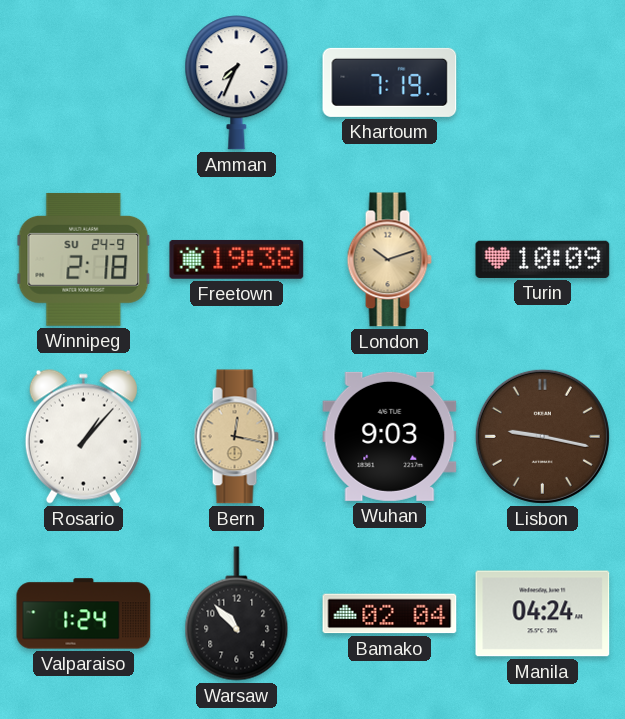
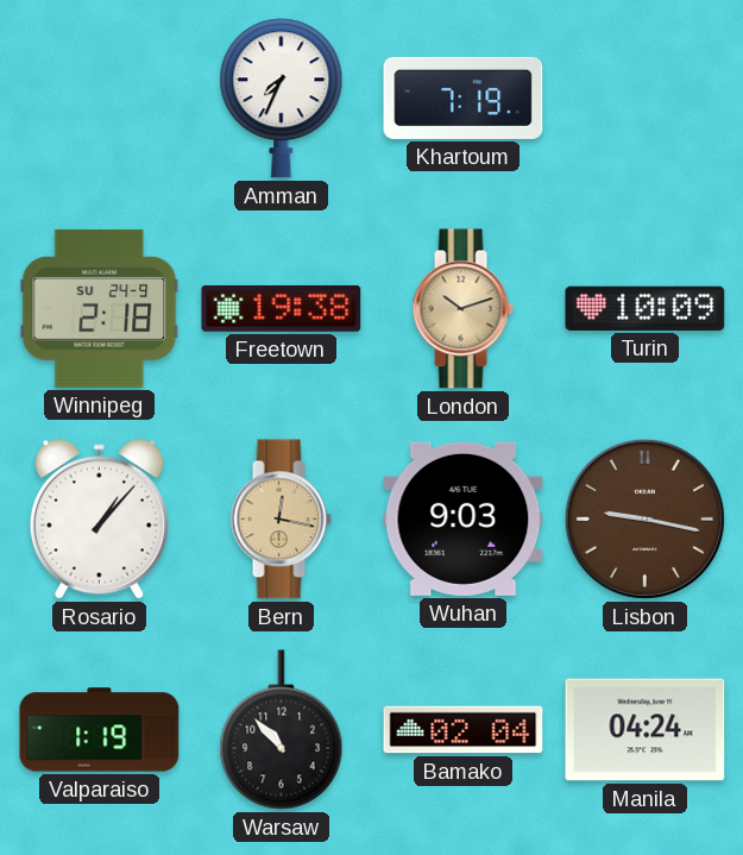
Valparaiso: 1:24 -> 1:19
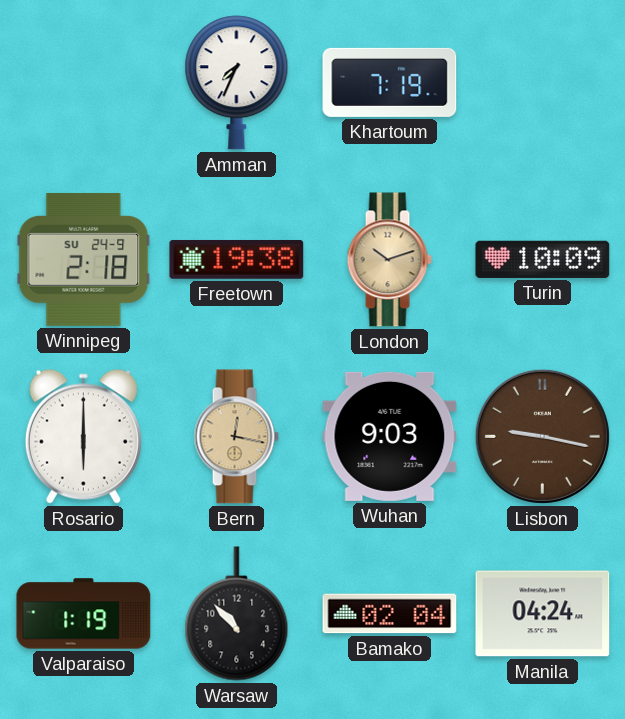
Rosario: 1:07 -> 6:00
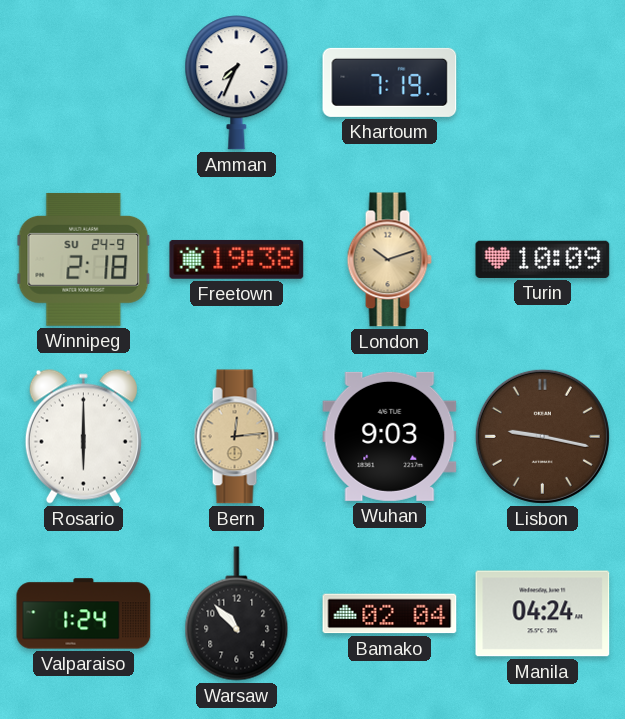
Bern: 12:17 -> 12:14
Valparaiso: 1:19 -> 1:24
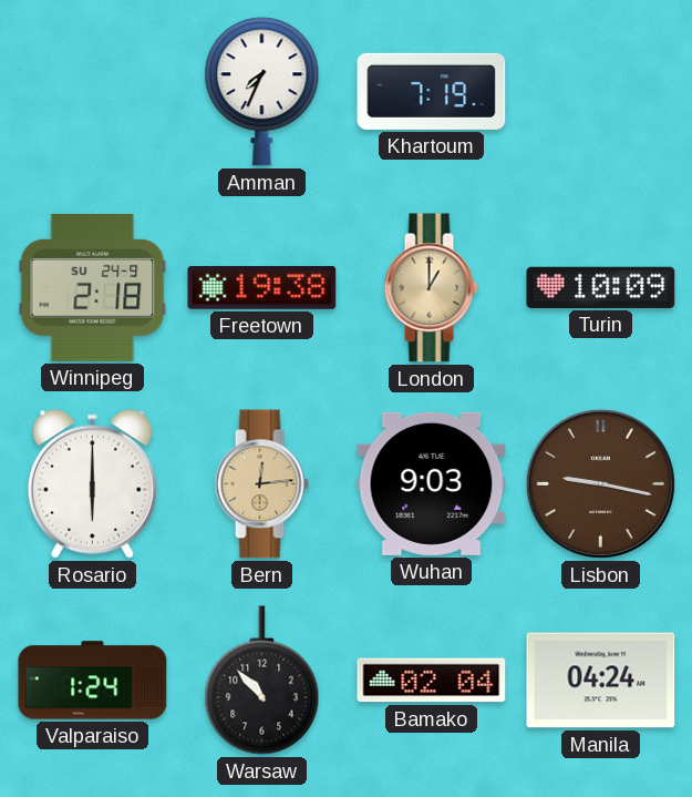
London: 10:12 -> 1:00
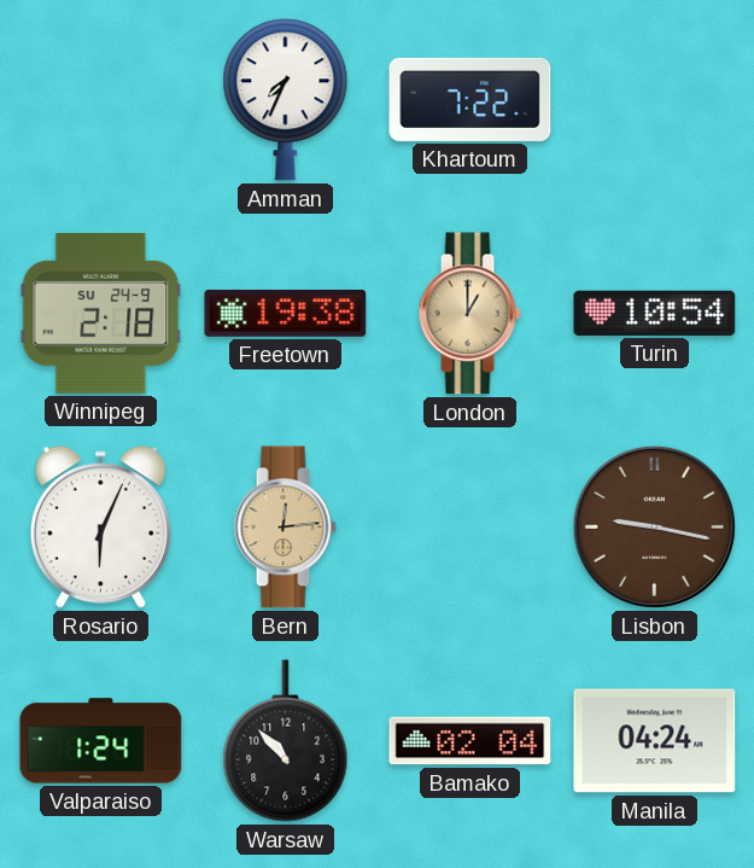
Khartoum: 7:19 -> 7:22
Turin: 10:09 -> 10:54
Rosario: 6:00 -> 6:04
Wuhan: 9:03 -> none
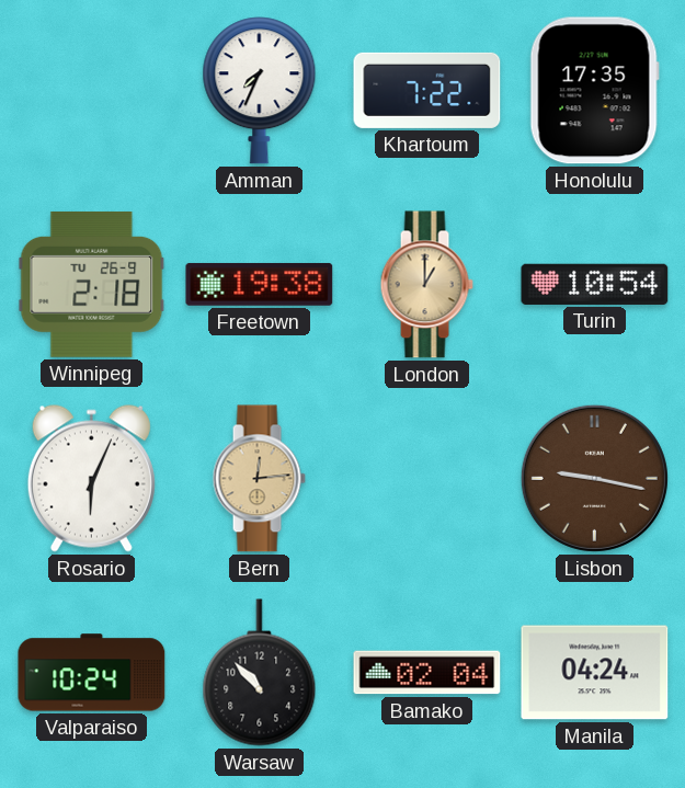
Honolulu: none -> 17:35
Winnipeg date: SU 24-9 -> TU 26-9
Valparaiso: 1:24 -> 10:24
